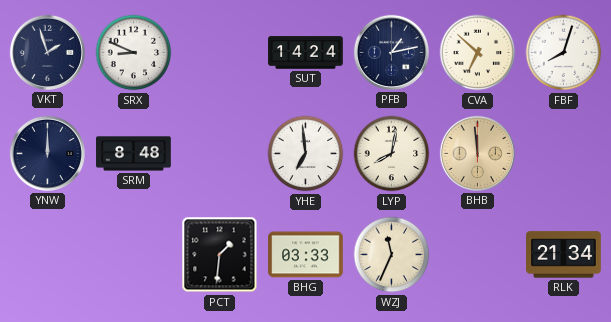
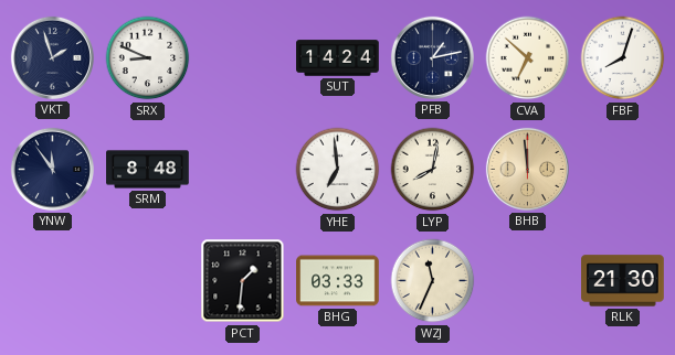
YNW: 12:00 -> 11:54
RLK: 21:34 -> 21:30
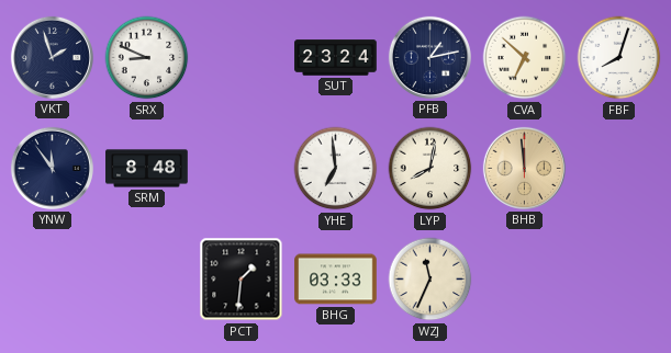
SUT: 14:24 -> 23:24
RLK: 21:30 -> none
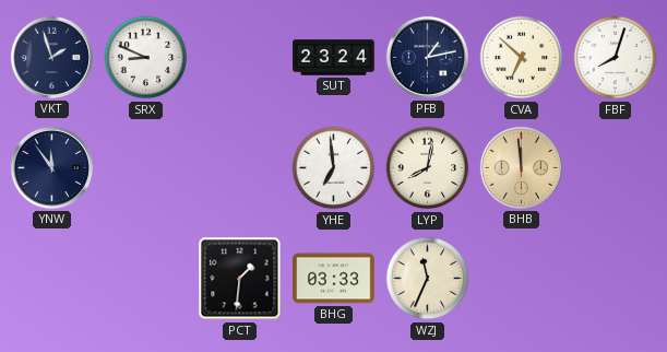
SRM: 8:48 -> none
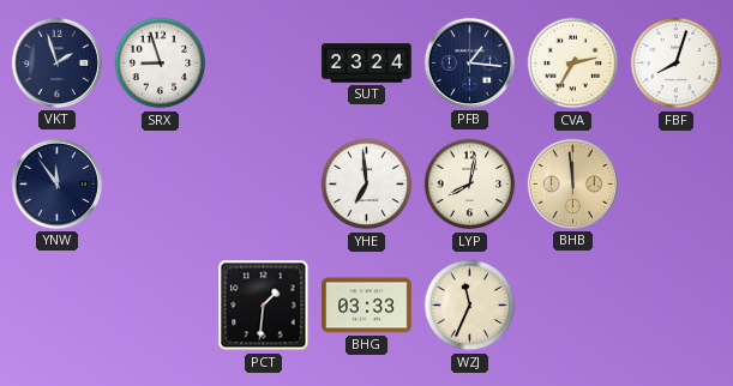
SRX: 8:49 -> 8:57
PFB: 1:13 -> 1:16
CVA: 6:52 -> 2:35
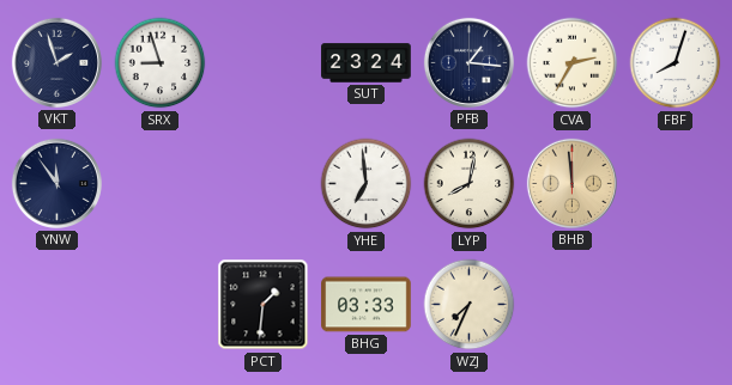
WZJ: 11:34 -> 7:34
